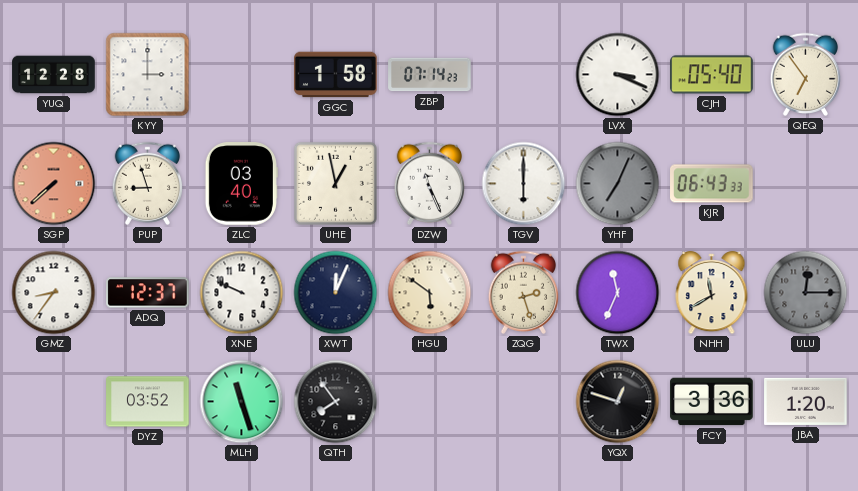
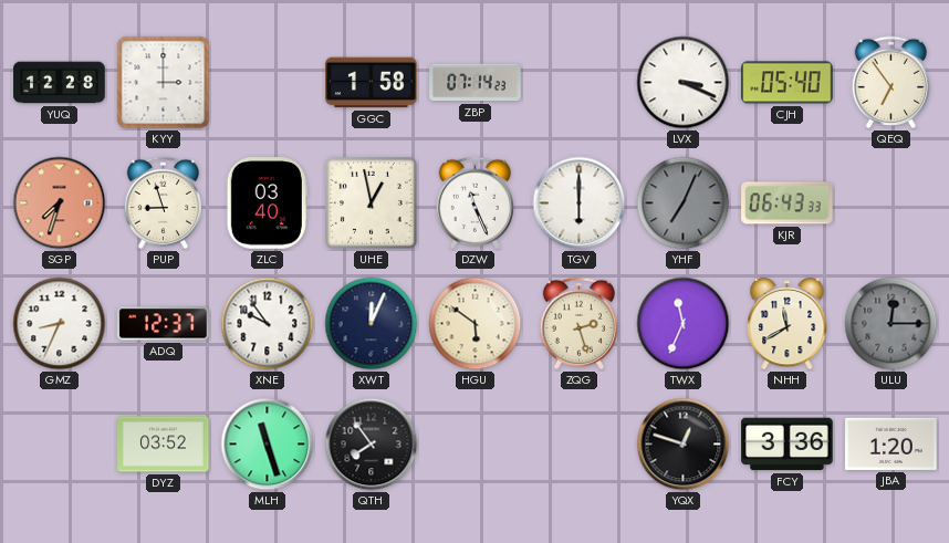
SGP: 7:38 -> 7:33
GMZ: 8:36 -> 8:34
XNE: 9:49 -> 9:54
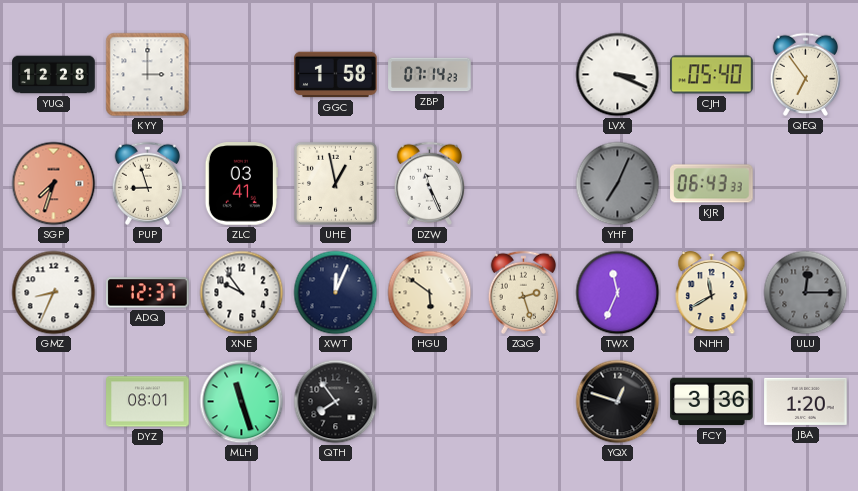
ZLC: 03:40 -> 03:41
TGV: 6:00 -> none
DYZ: 03:52 -> 08:01
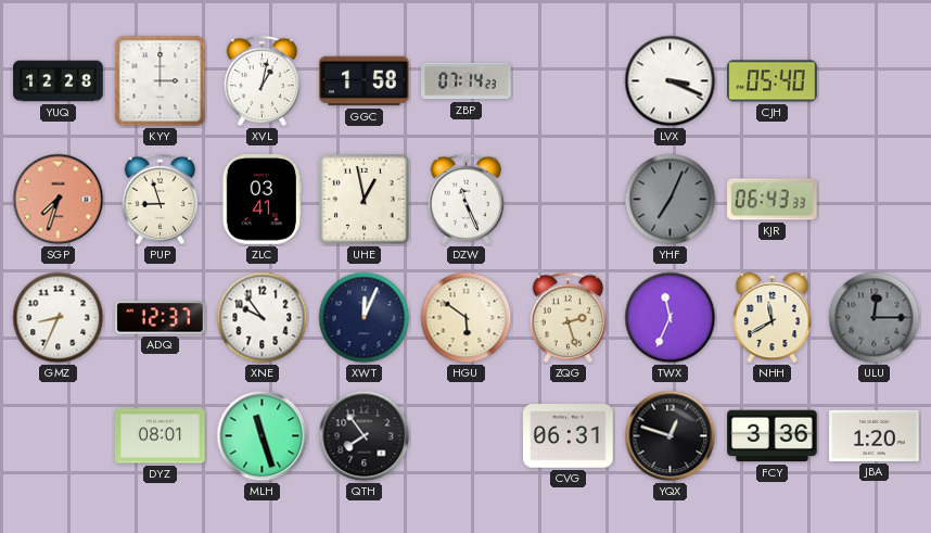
XVL: none -> 1:02
QEQ: 6:54 -> none
CVG: none -> 06:31
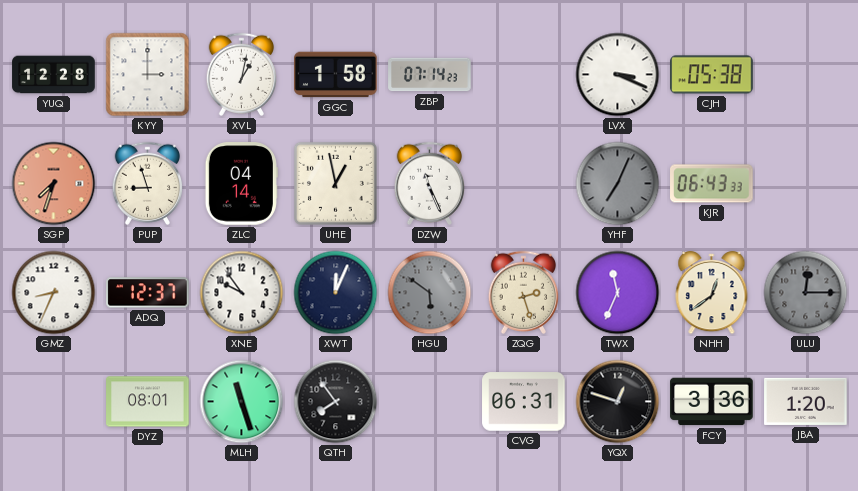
CJH: 05:40 -> 05:38
ZLC: 03:41 -> 04:14
HGU dial: cream -> grey
NHH: 11:40 -> 12:39
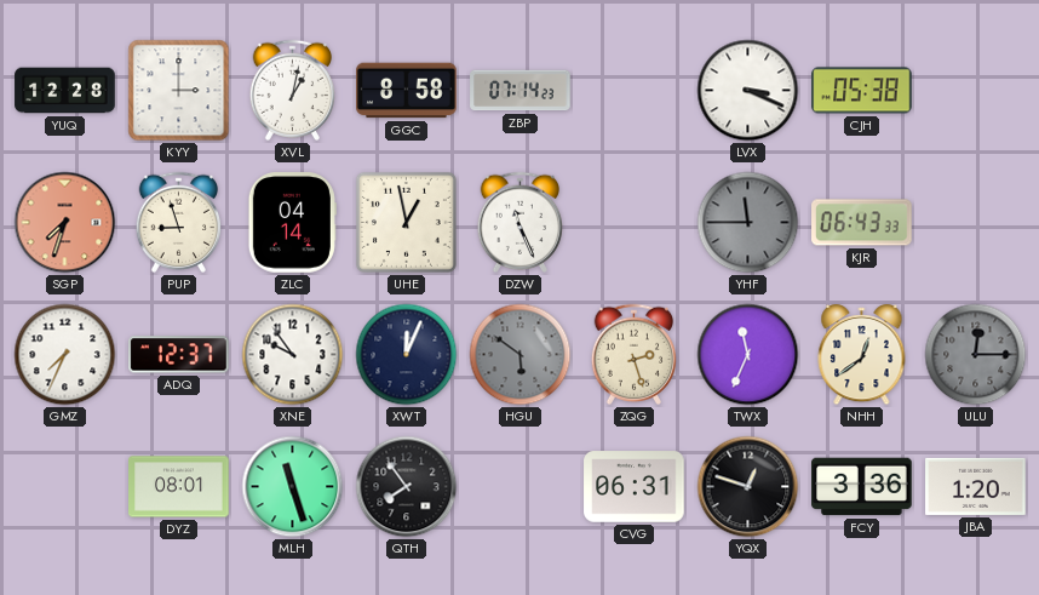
GGC: 1:58 -> 8:58
YHF: 7:04 -> 11:45
GMZ: 8:34 -> 7:34
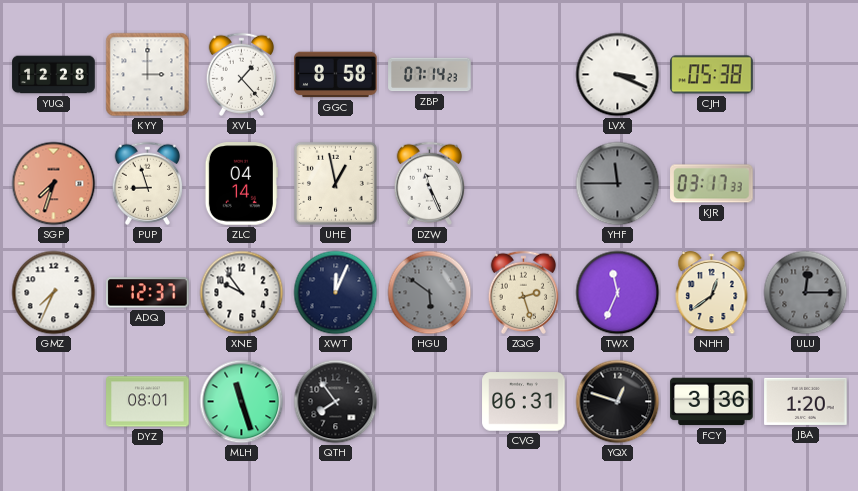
XVL: 1:02 -> 1:23
KJR: 06:43 -> 03:17
